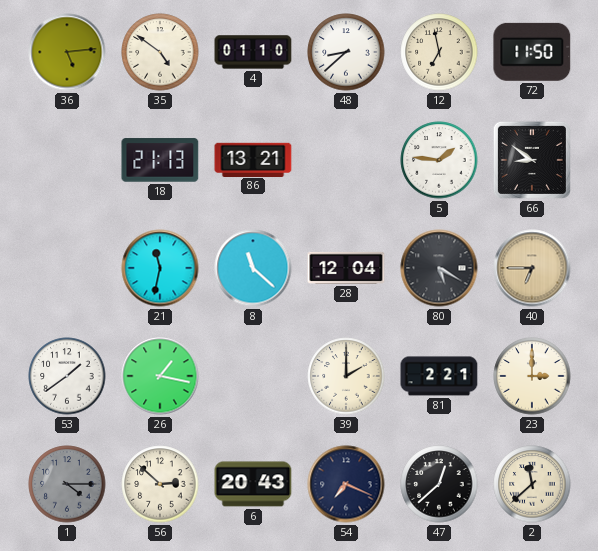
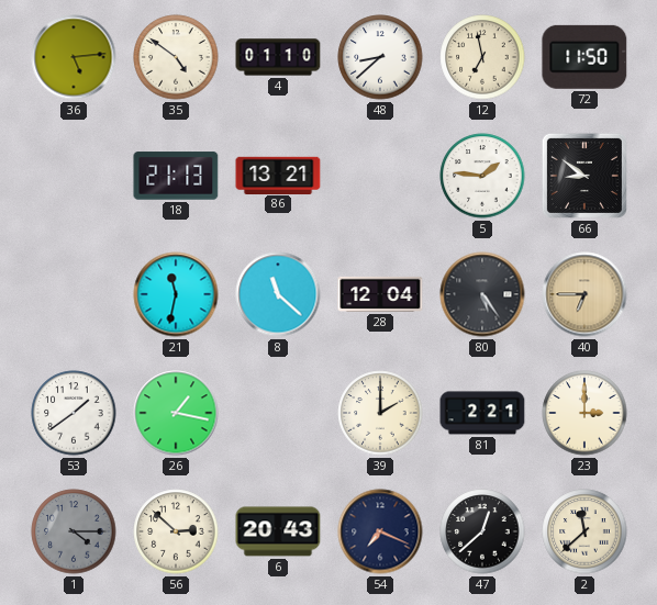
80: 5:20 -> 5:24
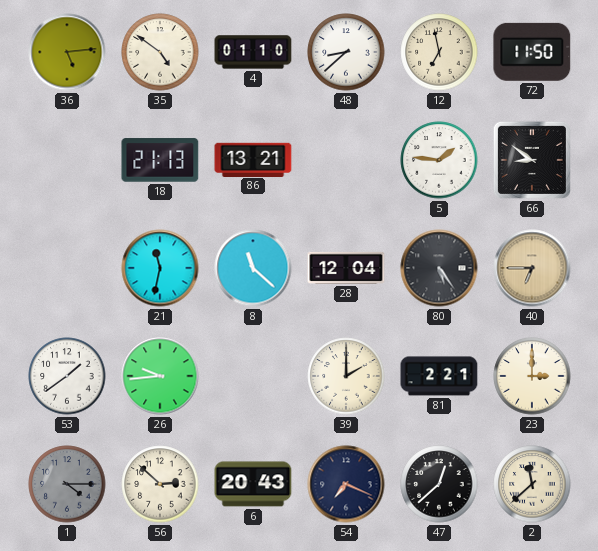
26: 1:17 -> 9:44
